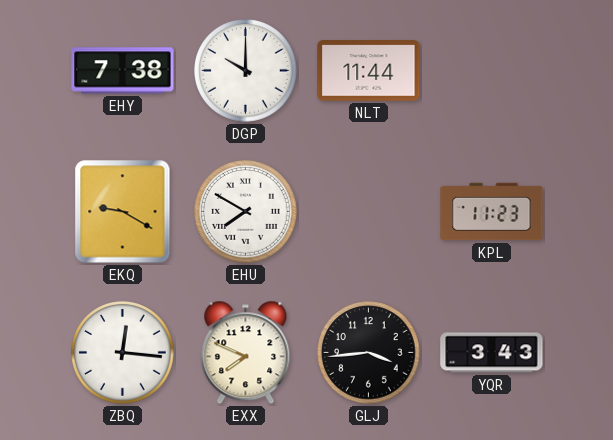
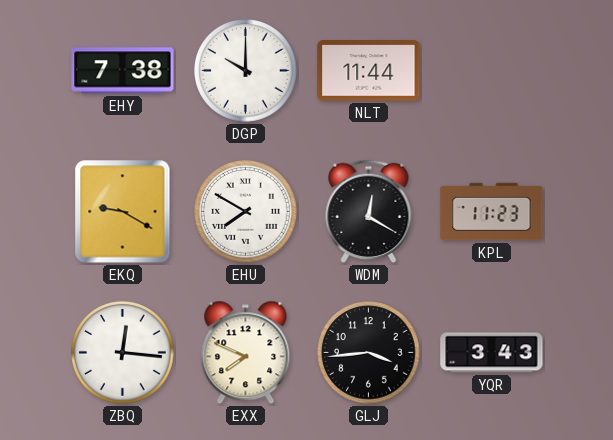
WDM: none -> 12:20
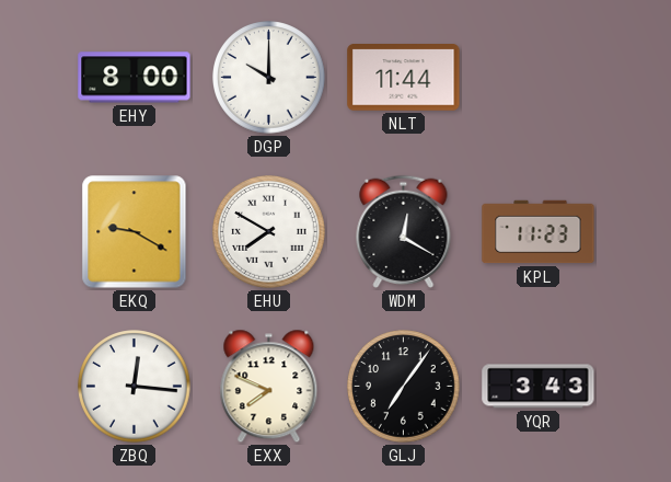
EHY: 7:38 -> 8:00
GLJ: 3:44 -> 7:06
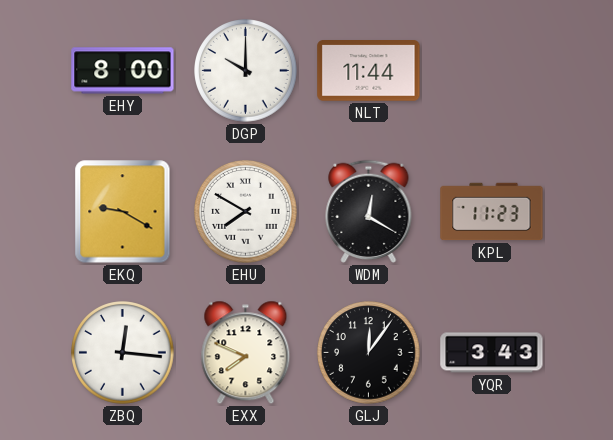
GLJ: 7:06 -> 12:06
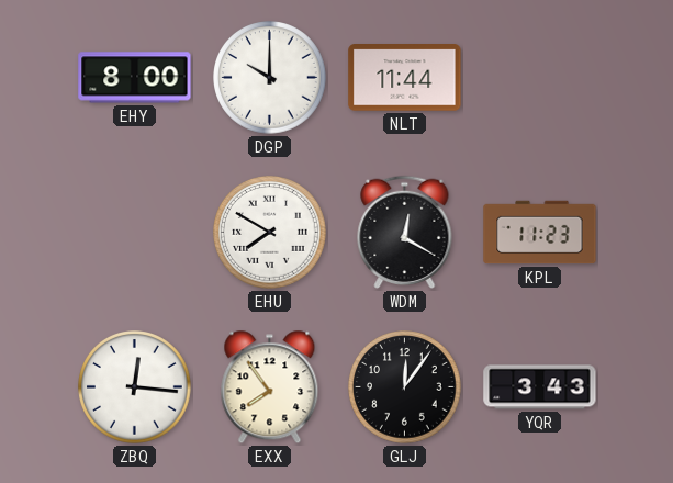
EKQ: 9:20 -> none
EXX: 7:49 -> 7:54
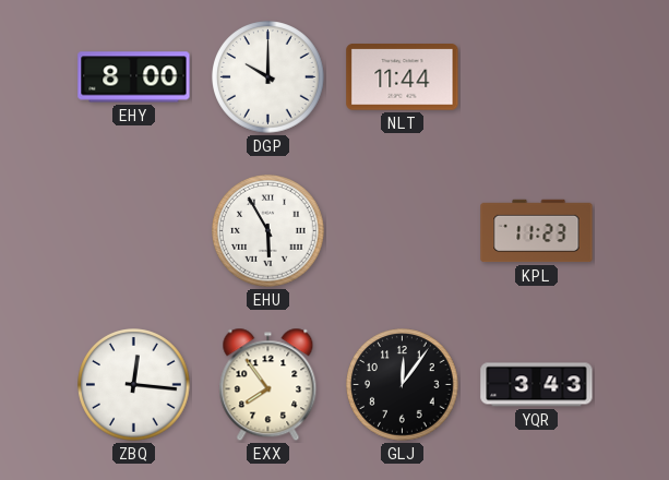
EHU: 7:50 -> 5:55
WDM: 12:20 -> none
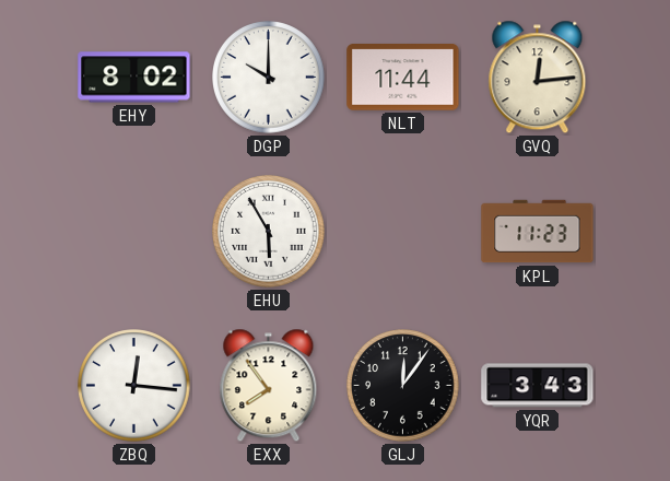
EHY: 8:00 -> 8:02
GVQ: none -> 12:14
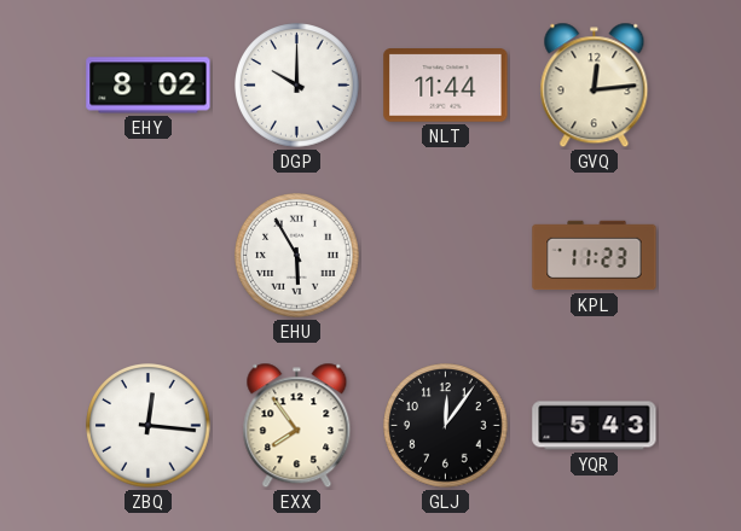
YQR: 3:43 -> 5:43
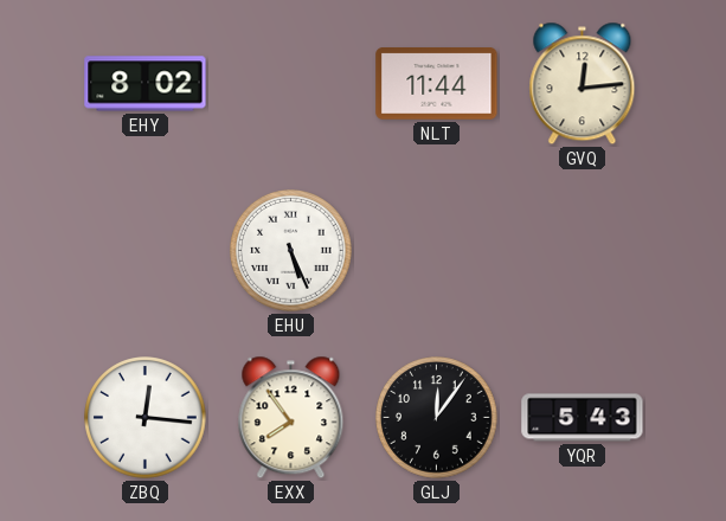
DGP: 10:00 -> none
EHU: 5:55 -> 5:26
KPL: 11:23 -> none
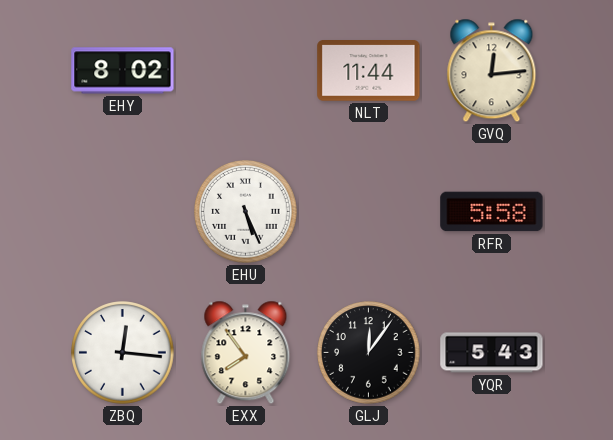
RFR: none -> 5:58
